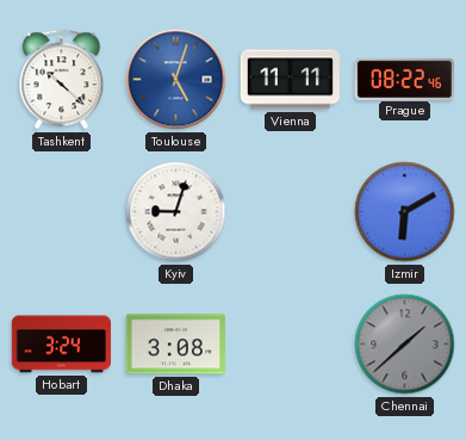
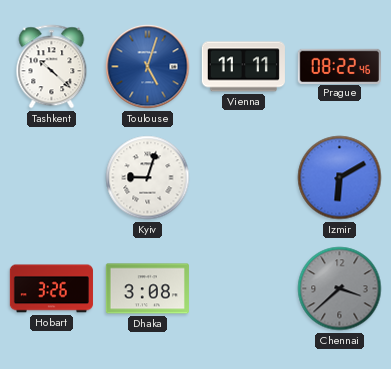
Hobart: 3:24 -> 3:26
Chennai: 1:38 -> 3:38
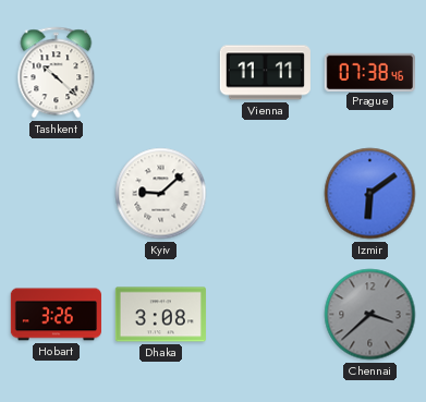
Toulouse: 5:03 -> none
Prague: 08:22 -> 07:38
Kyiv: 9:03 -> 9:08
Izmir: 6:10 -> 6:09
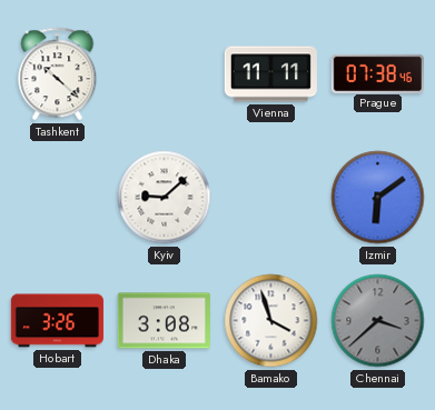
Bamako: none -> 3:57
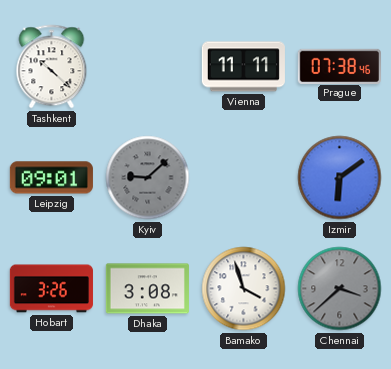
Leipzig: none -> 09:01
Kyiv dial: white -> grey
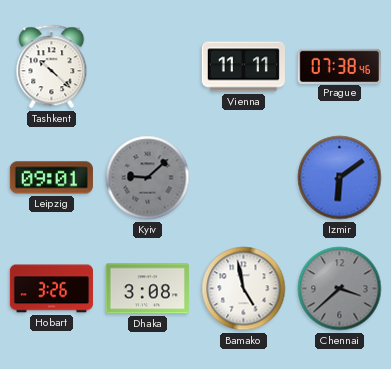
Bamako: 3:57 -> 4:58
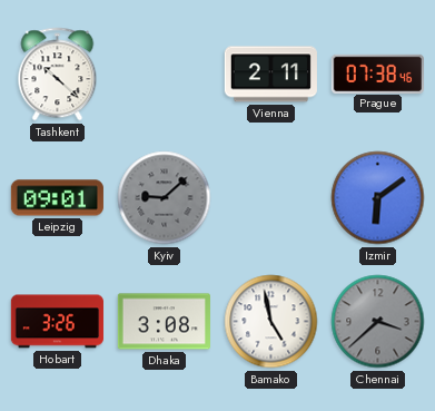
Vienna: 11:11 -> 2:11
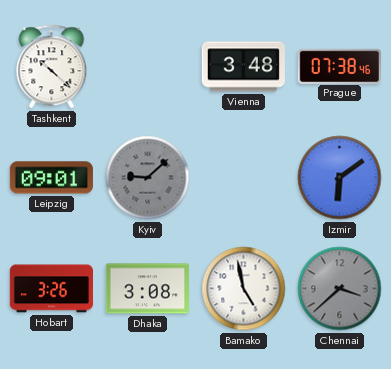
Vienna: 2:11 -> 3:48
